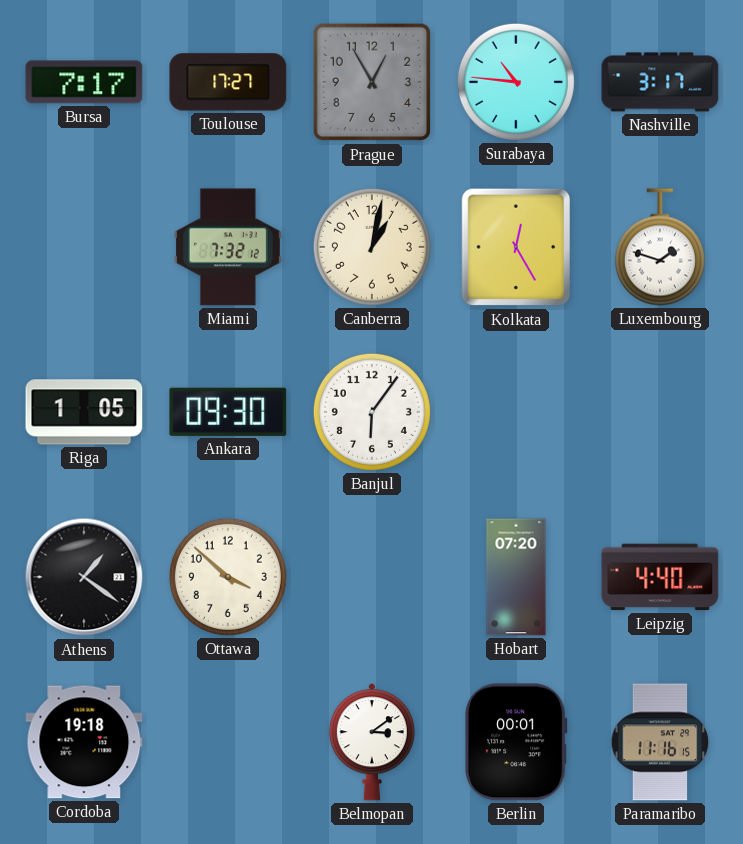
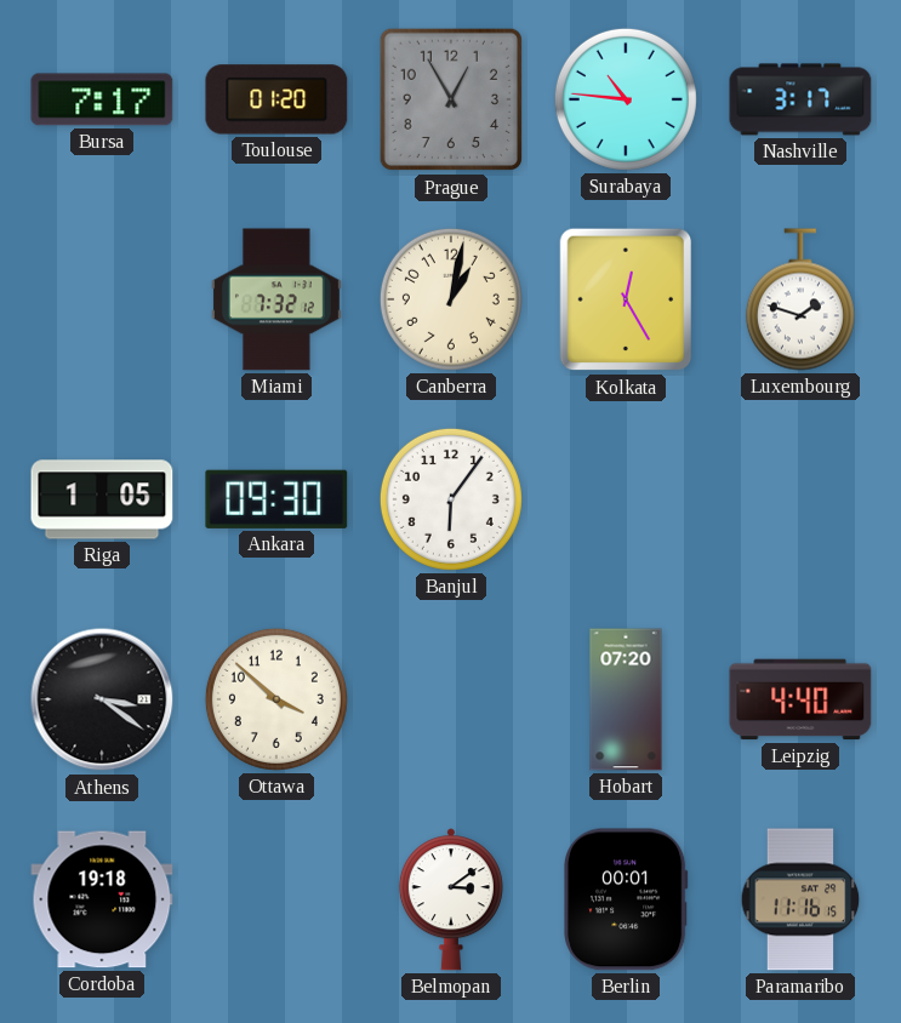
Toulouse: 17:27 -> 01:20
Athens: 1:21 -> 3:21
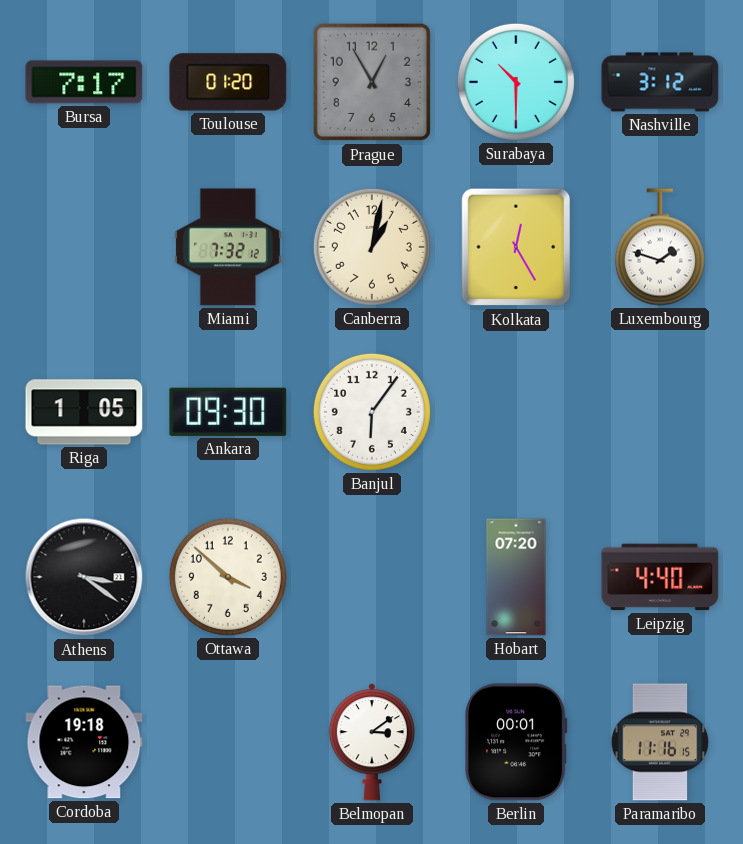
Surabaya: 10:46 -> 10:30
Nashville: 3:17 -> 3:12
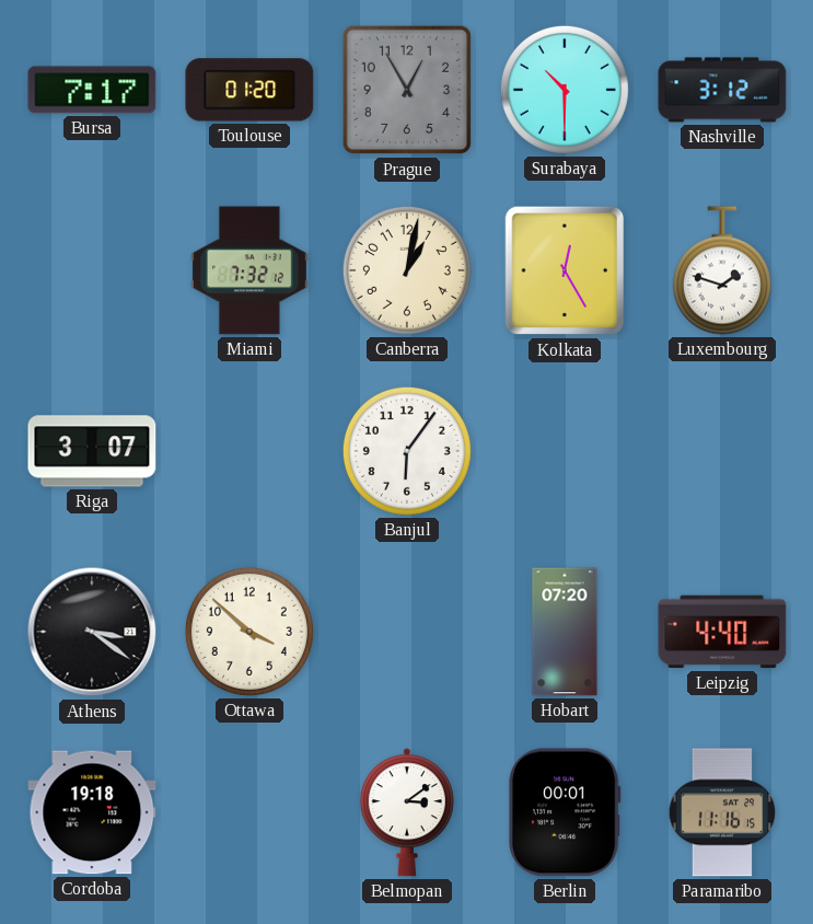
Riga: 1:05 -> 3:07
Ankara: 09:30 -> none
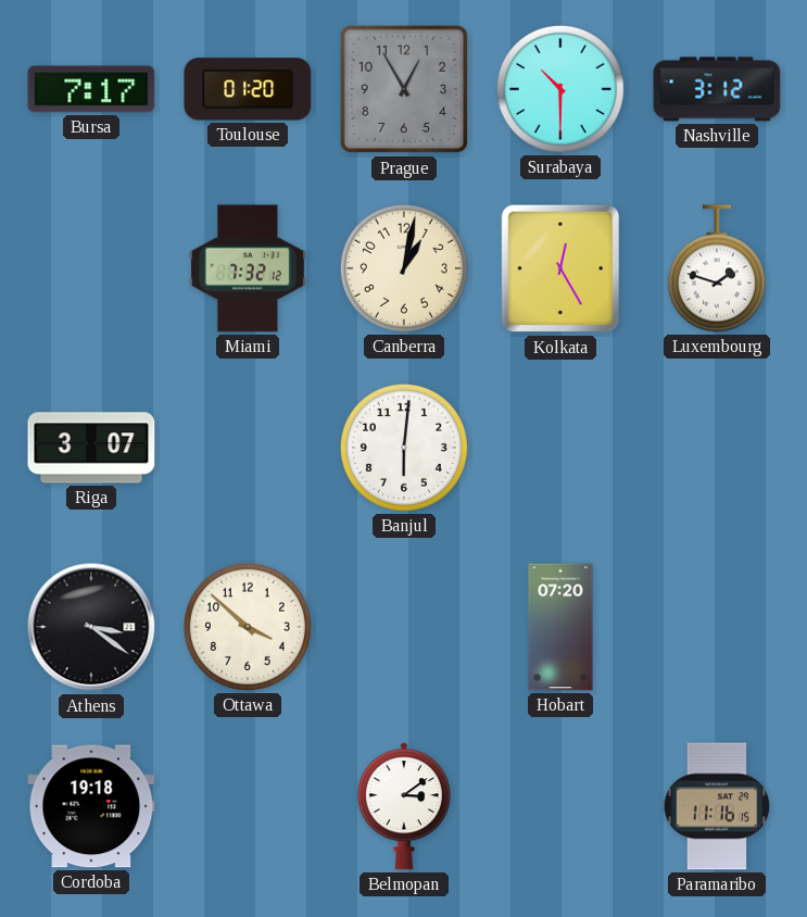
Banjul: 6:06 -> 6:01
Leipzig: 4:40 -> none
Berlin: 00:01 -> none
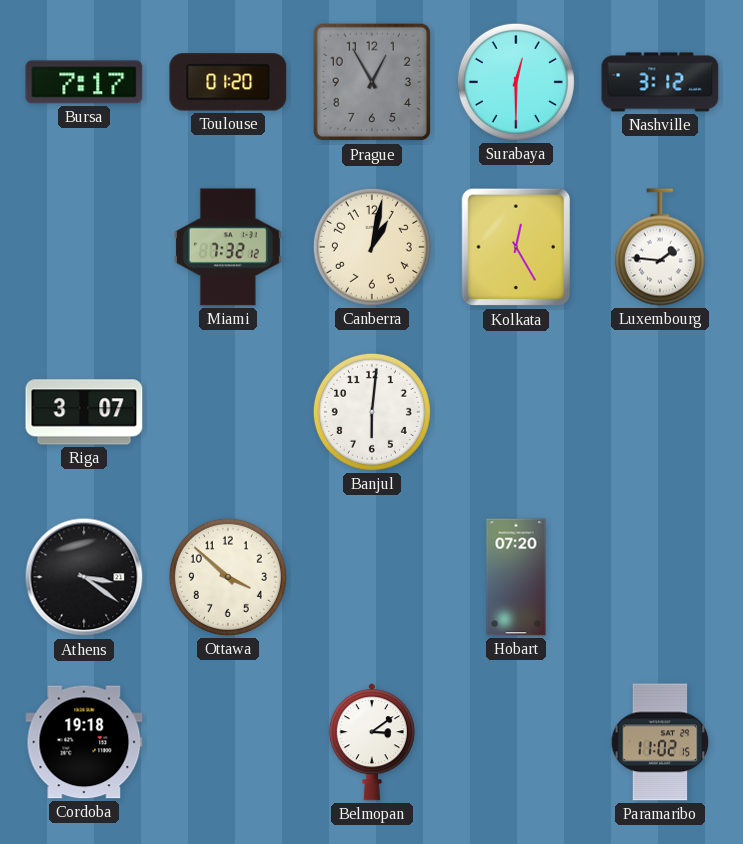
Surabaya: 10:30 -> 12:30
Luxembourg: 1:48 -> 1:46
Paramaribo: 11:16 -> 11:02
